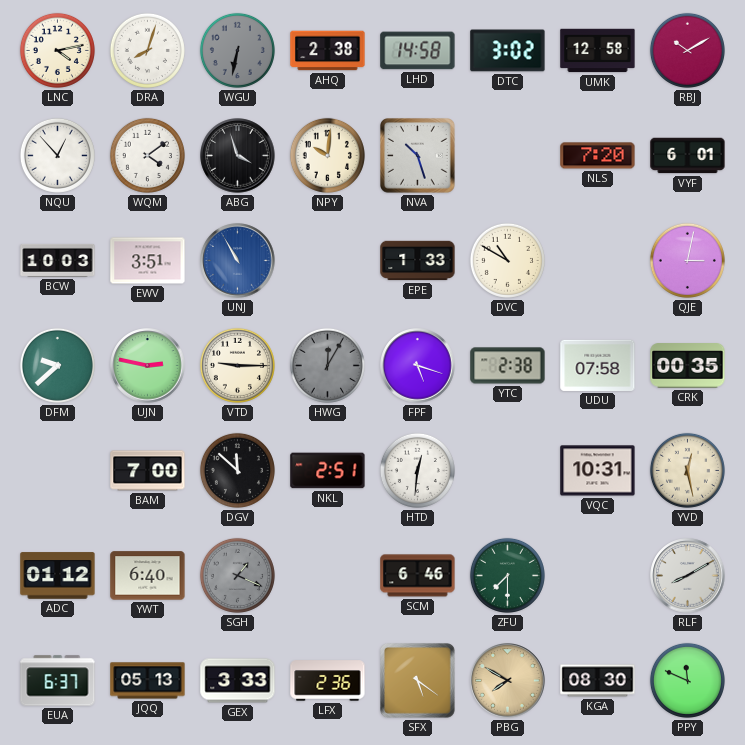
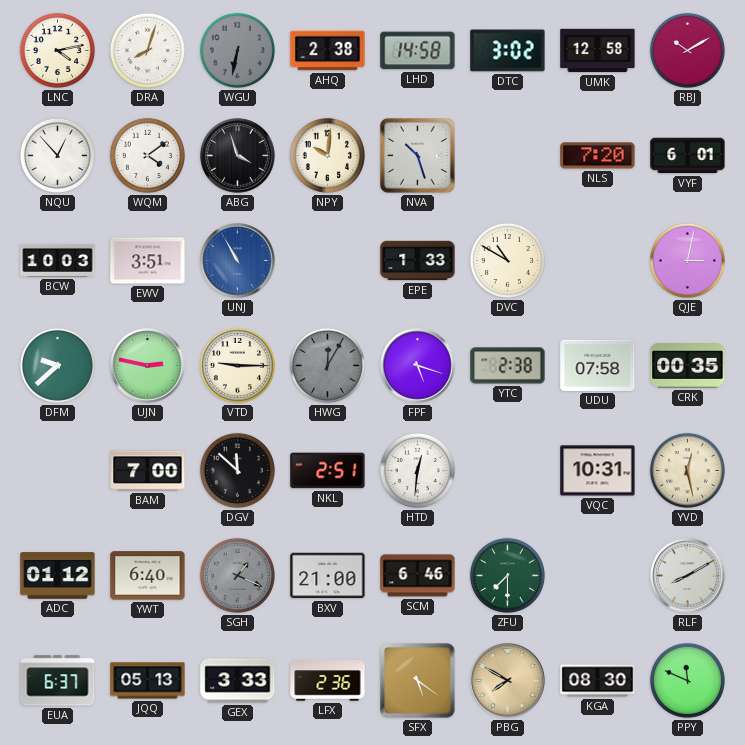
BXV: none -> 21:00
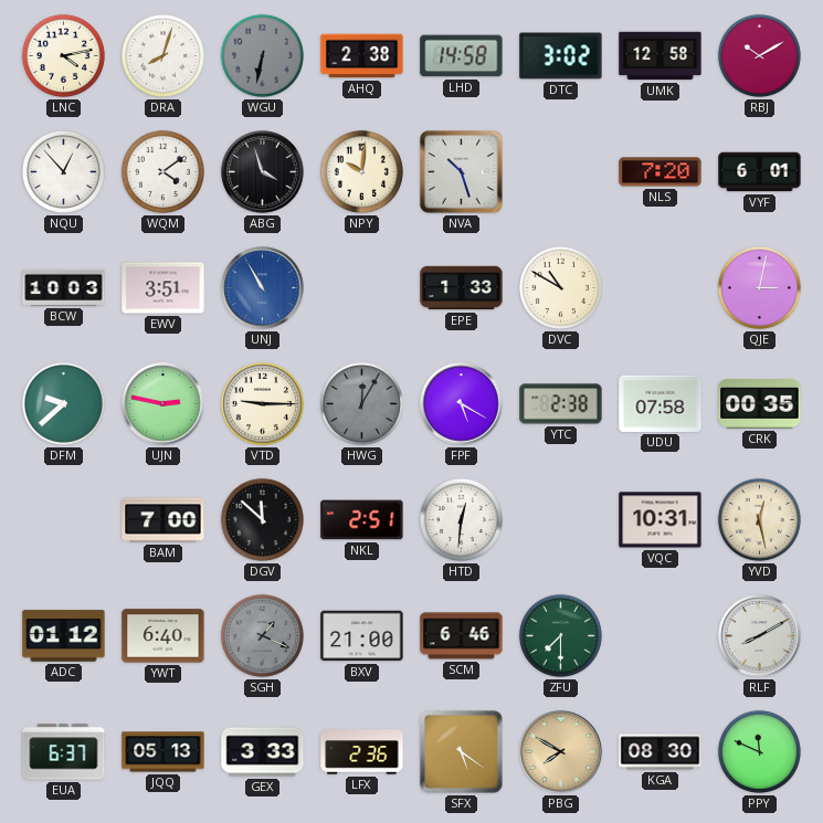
FPF: 5:18 -> 5:20
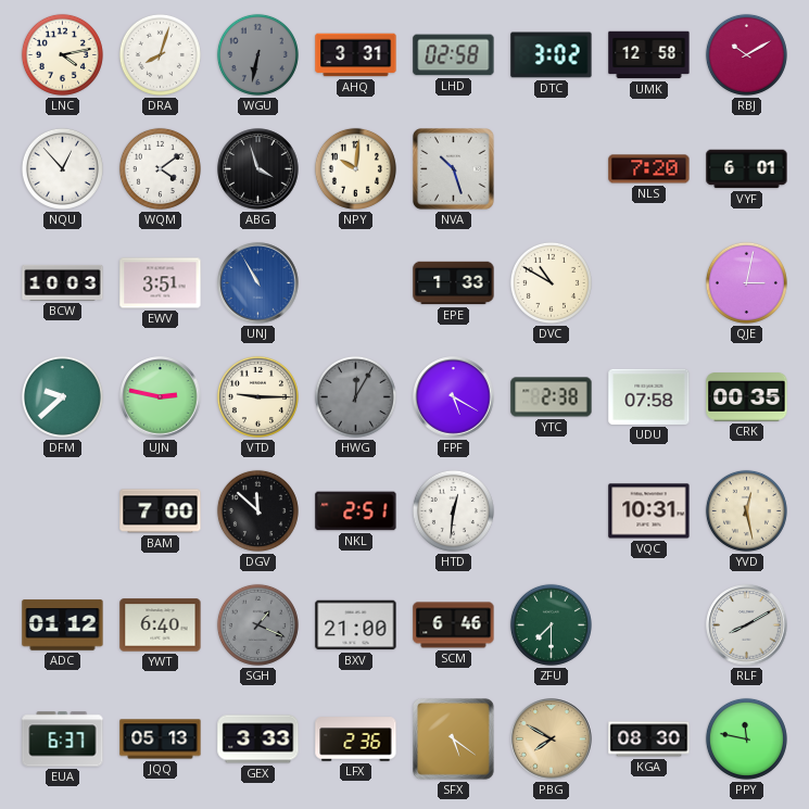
AHQ: 2:38 -> 3:31
LHD: 14:58 -> 02:58
PPY: 11:49 -> 11:47
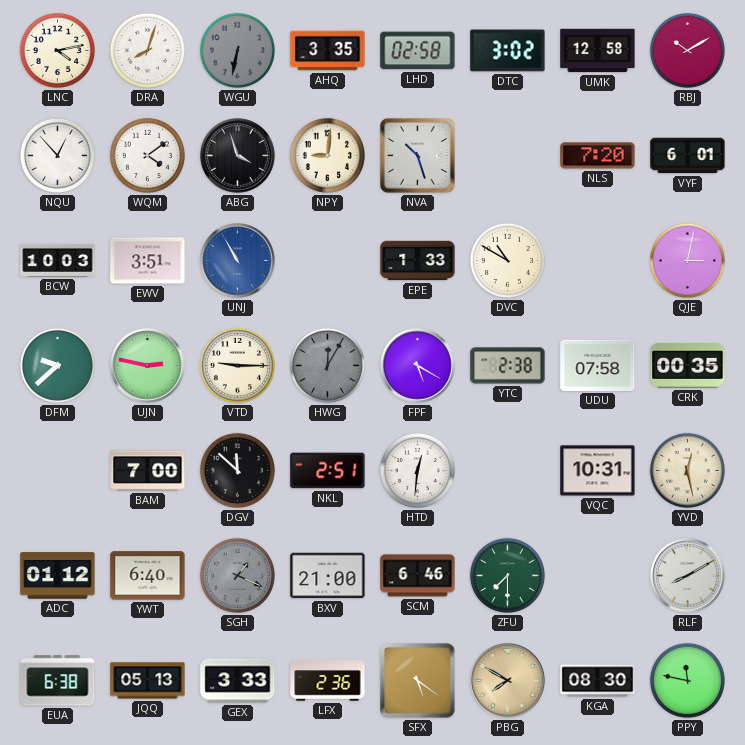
AHQ: 3:31 -> 3:35
NPY: 10:01 -> 9:01
EUA: 6:37 -> 6:38
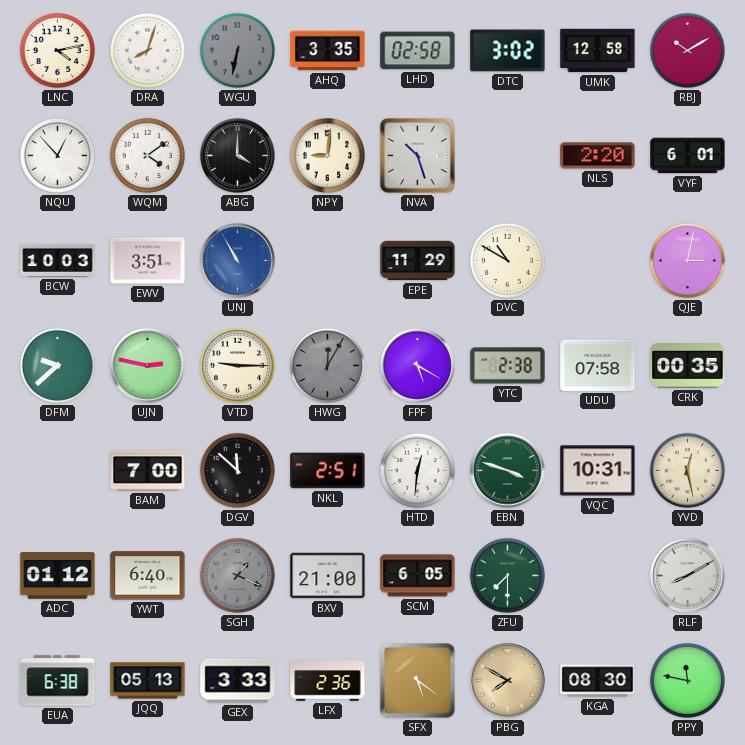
ABG: 3:57 -> 4:00
NLS: 7:20 -> 2:20
EPE: 1:33 -> 11:29
EBN: none -> 3:48
SCM: 6:46 -> 6:05
